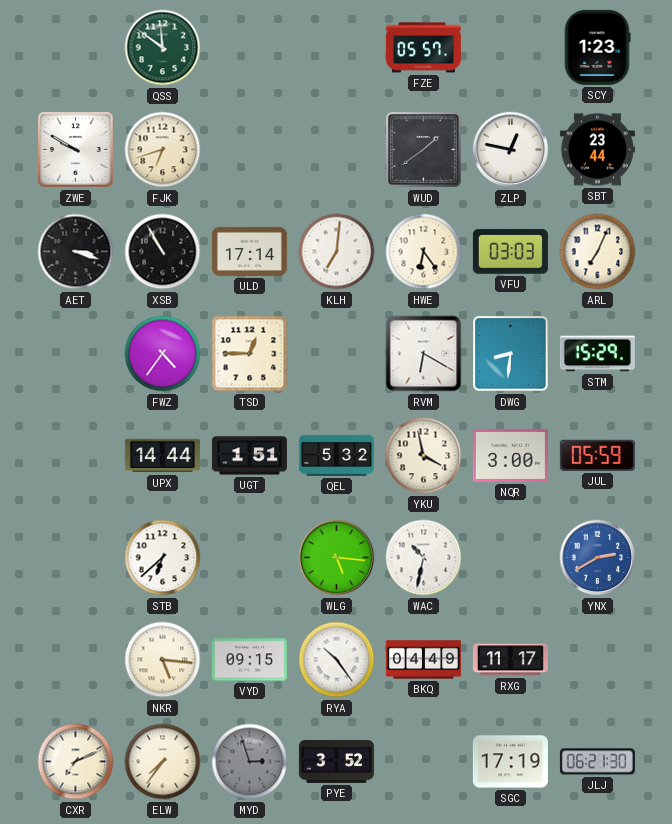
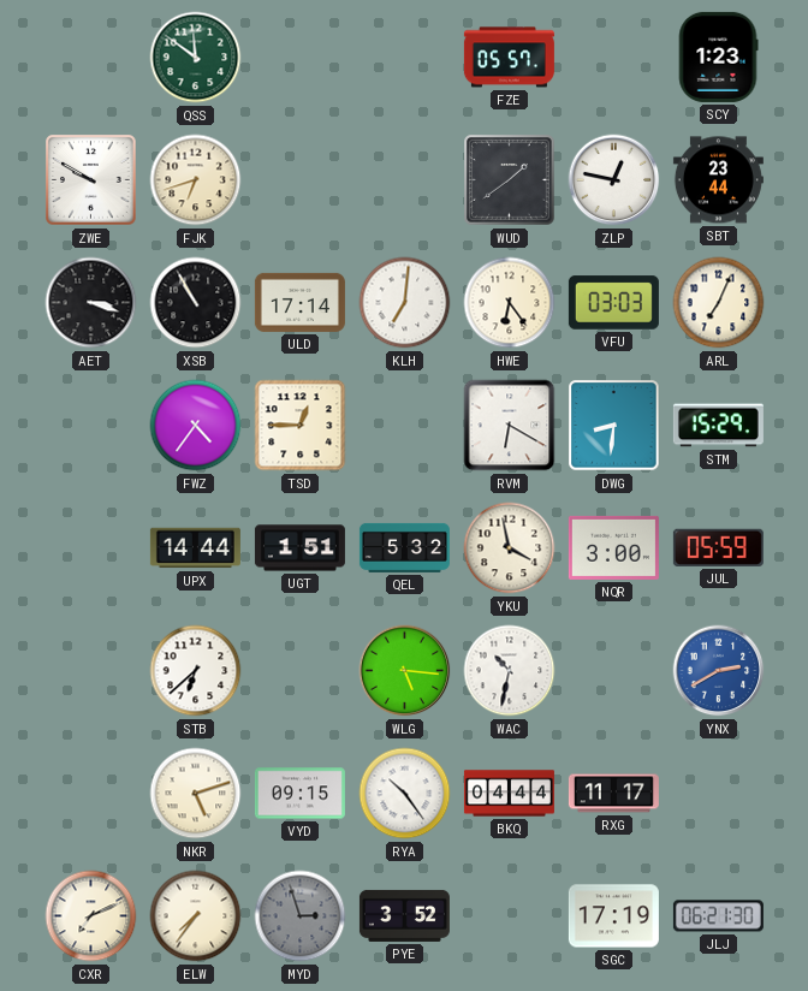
NKR: 5:16 -> 5:12
BKQ: 04:49 -> 04:44
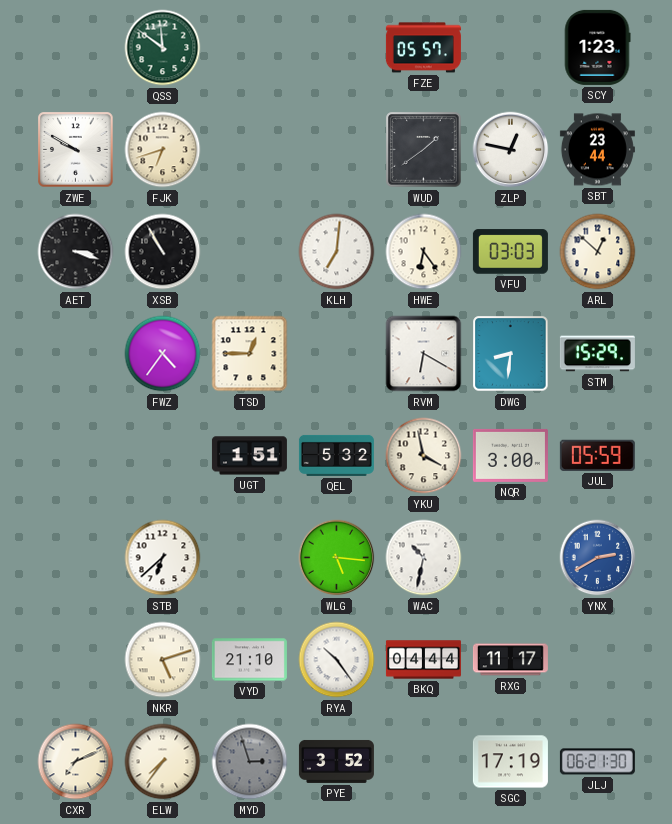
ULD: 17:14 -> none
ARL: 7:04 -> 12:52
UPX: 14:44 -> none
VYD: 09:15 -> 21:10
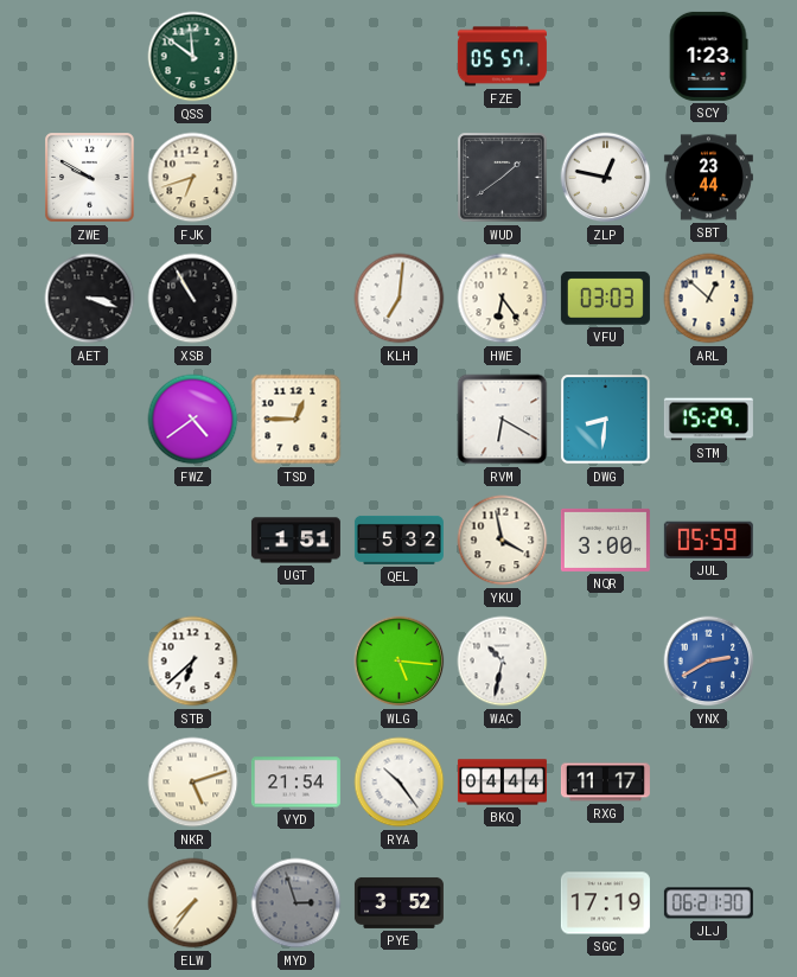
FWZ: 4:36 -> 4:39
VYD: 21:10 -> 21:54
CXR: 7:11 -> none
